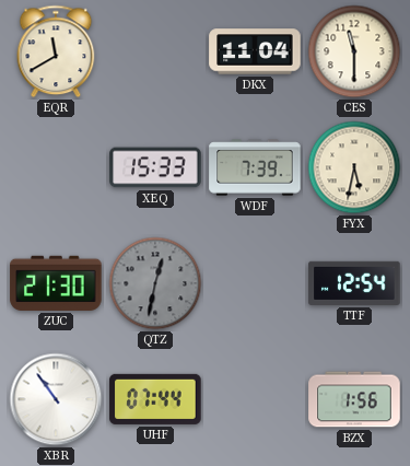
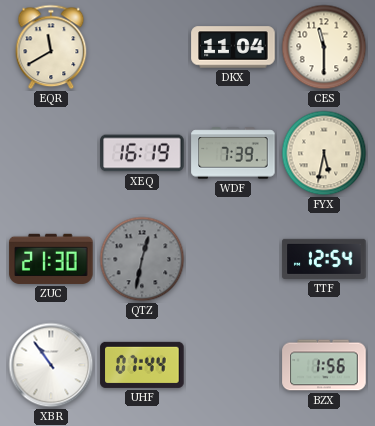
XEQ: 15:33 -> 16:19
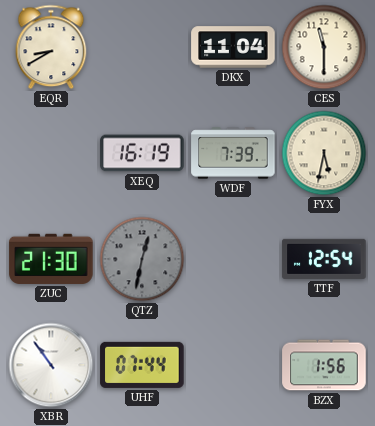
EQR: 11:40 -> 8:40
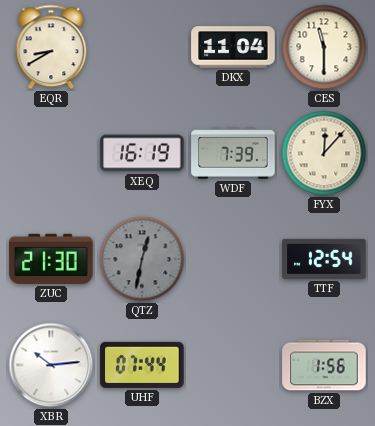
FYX: 5:32 -> 12:07
XBR: 10:54 -> 10:14
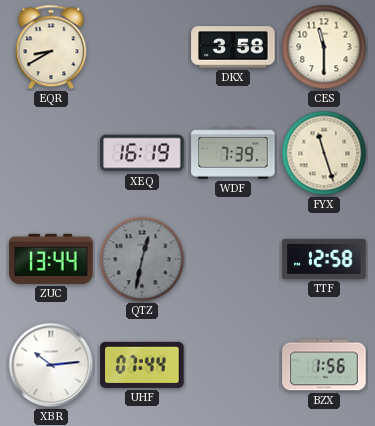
DKX: 11:04 -> 3:58
FYX: 12:07 -> 11:27
ZUC: 21:30 -> 13:44
TTF: 12:54 -> 12:58
